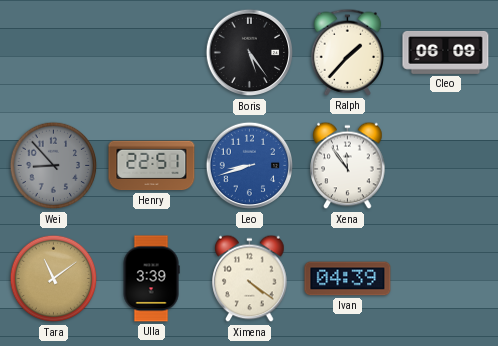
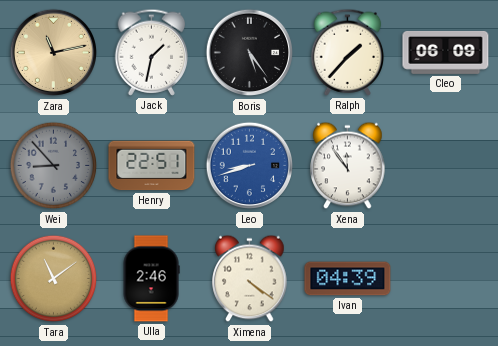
Zara: none -> 11:13
Jack: none -> 1:32
Ulla: 3:39 -> 2:46
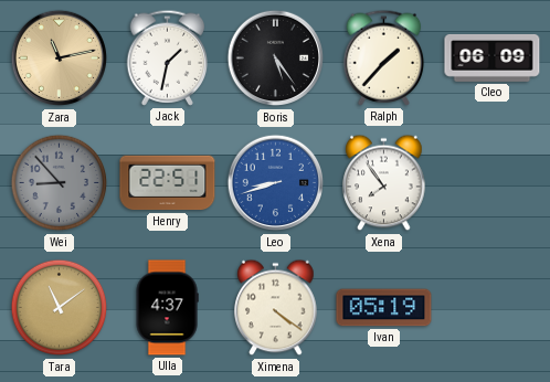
Xena: 11:54 -> 7:54
Ulla: 2:46 -> 4:37
Ivan: 04:39 -> 05:19
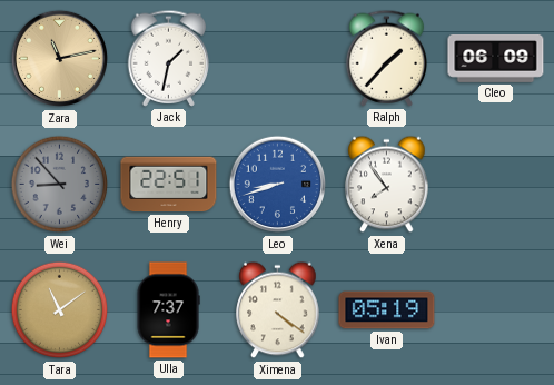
Boris: 5:24 -> none
Ulla: 4:37 -> 7:37
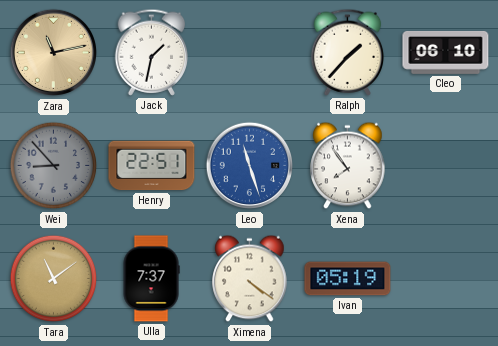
Cleo: 06:09 -> 06:10
Leo: 8:42 -> 11:27
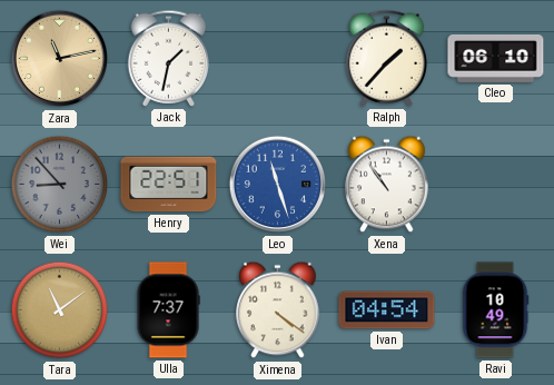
Xena: 7:54 -> 10:54
Ivan: 05:19 -> 04:54
Ravi: none -> 10:49
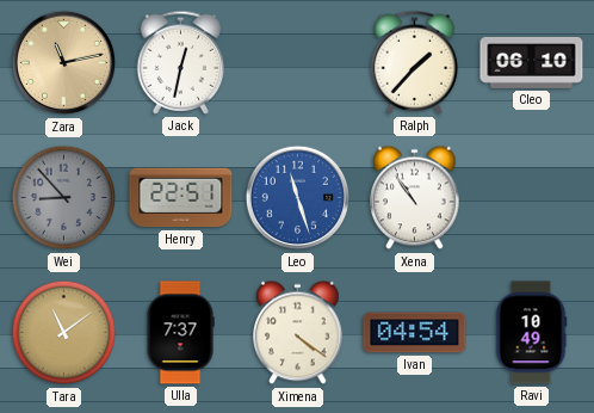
Jack: 1:32 -> 12:32
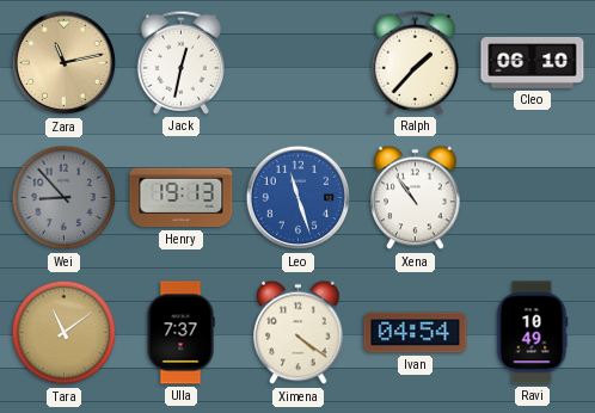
Henry: 22:51 -> 19:13
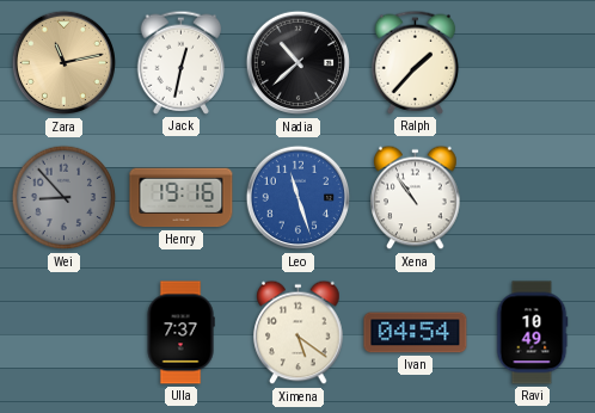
Nadia: none -> 10:38
Cleo: 06:10 -> none
Henry: 19:13 -> 19:16
Tara: 11:09 -> none
Ximena: 4:21 -> 5:21
